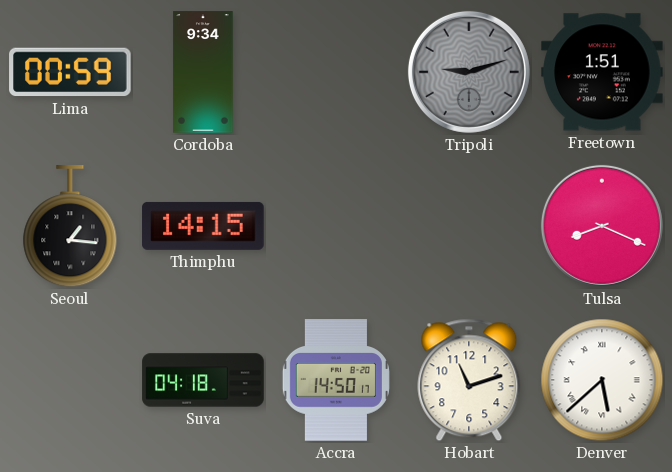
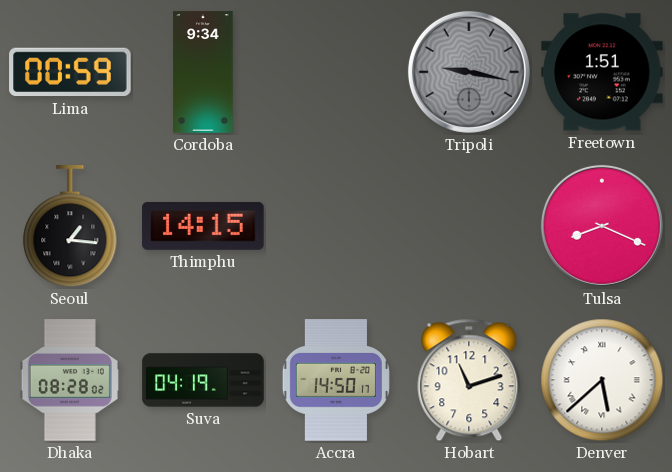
Tripoli: 9:12 -> 9:17
Dhaka: none -> 08:28
Suva: 04:18 -> 04:19
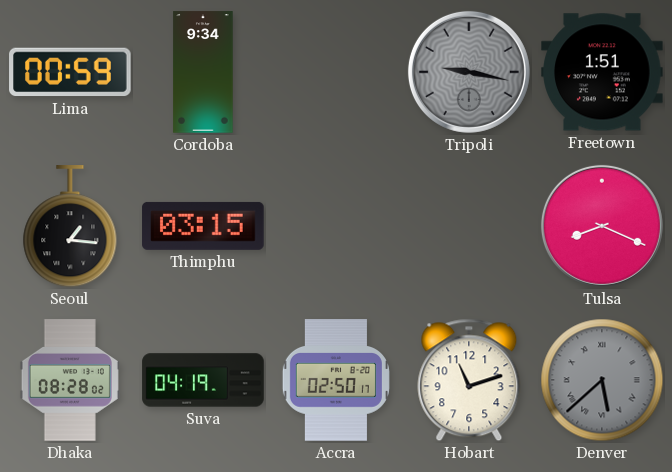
Thimphu: 14:15 -> 03:15
Accra: 14:50 -> 02:50
Denver dial: white -> grey
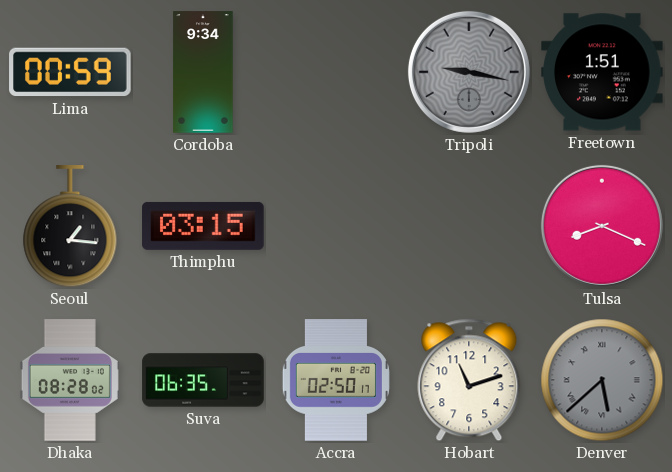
Suva: 04:19 -> 06:35
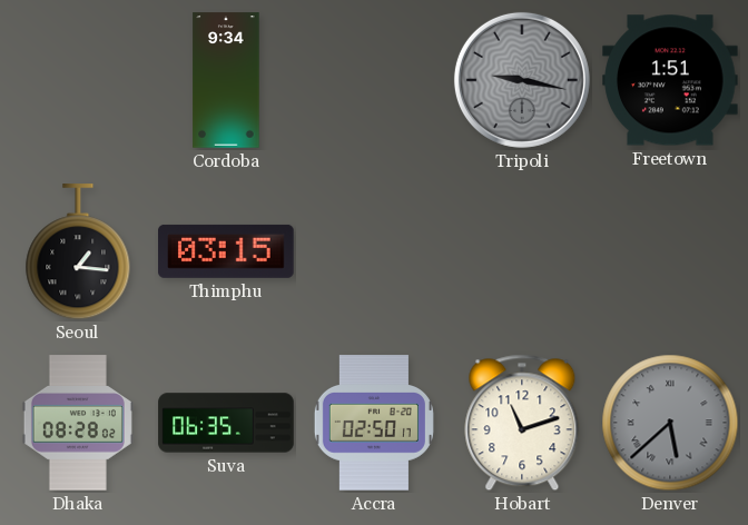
Lima: 00:59 -> none
Tulsa: 8:19 -> none
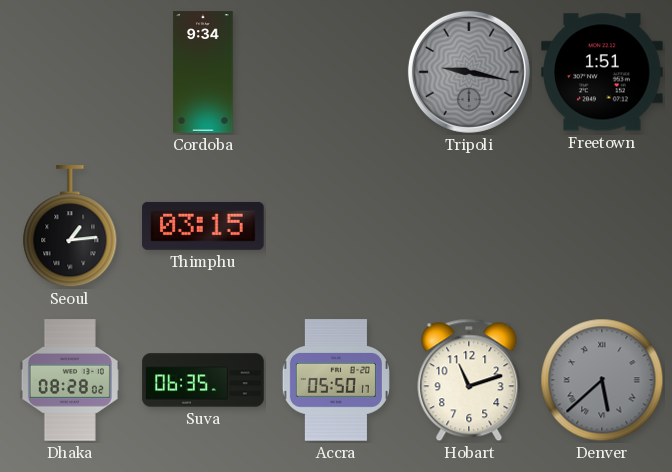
Seoul: 1:16 -> 1:14
Accra: 02:50 -> 05:50
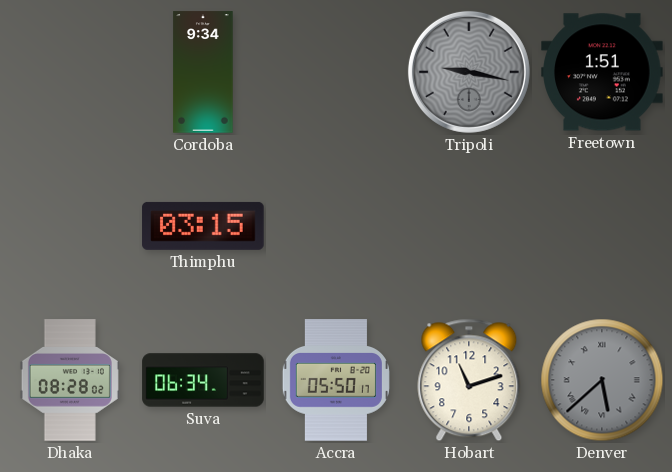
Seoul: 1:14 -> none
Suva: 06:35 -> 06:34
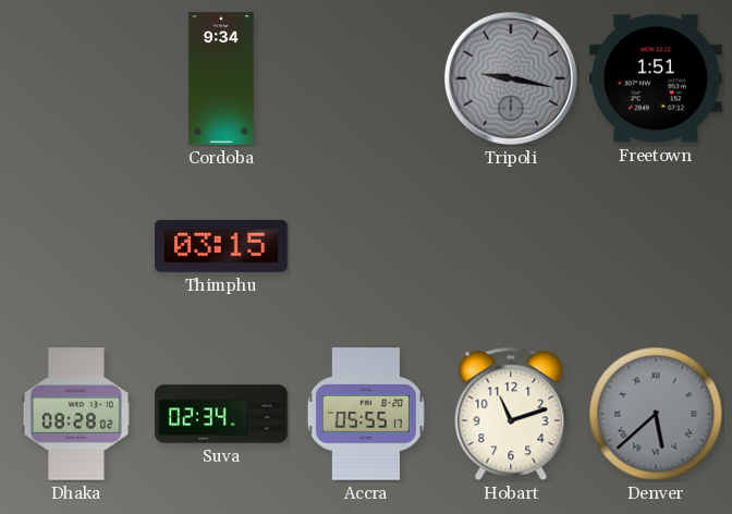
Suva: 06:34 -> 02:34
Accra: 05:50 -> 05:55
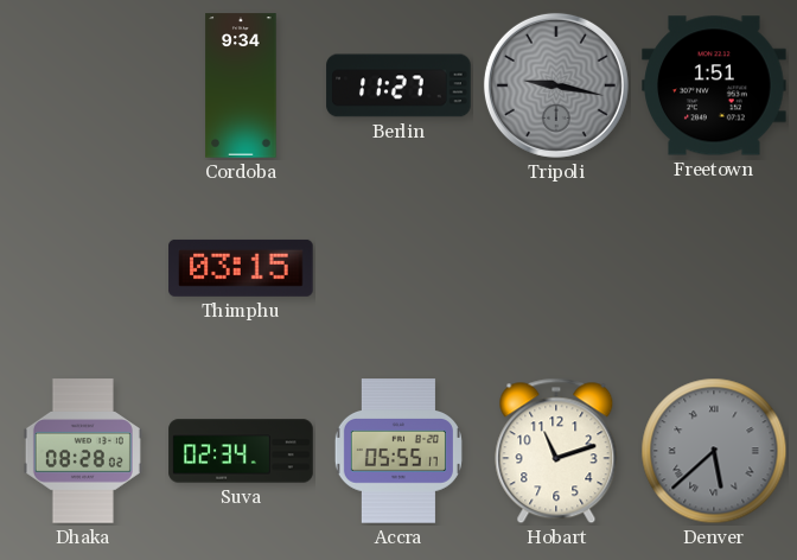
Berlin: none -> 11:27
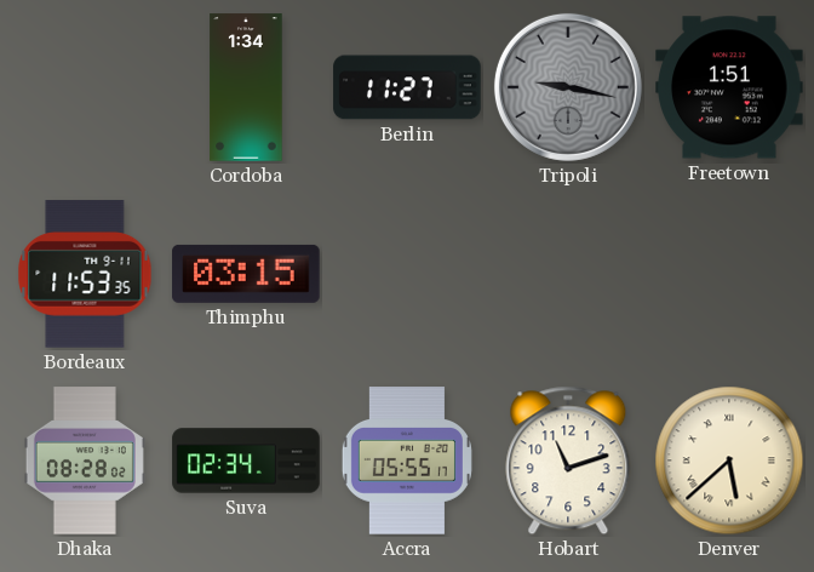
Cordoba: 9:34 -> 1:34
Bordeaux: none -> 11:53
Denver dial: grey -> cream
